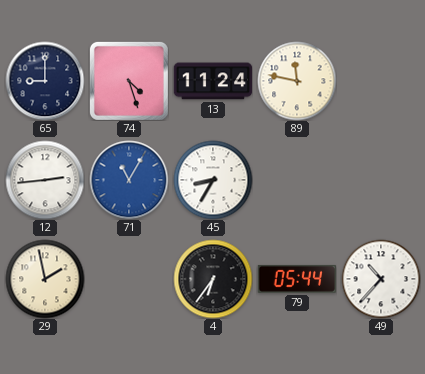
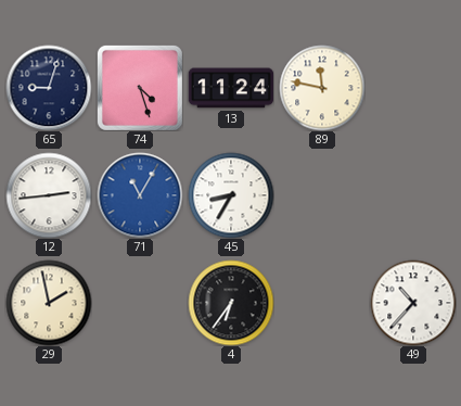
65: 9:00 -> 9:03
79: 05:44 -> none
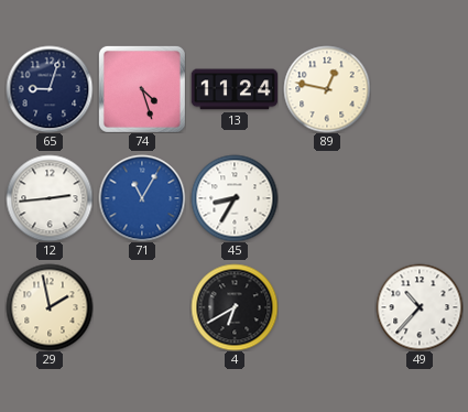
89: 11:47 -> 12:47
4: 6:36 -> 6:40
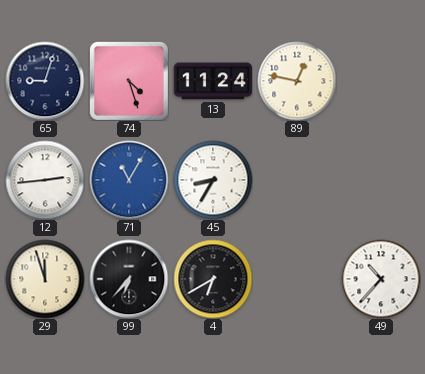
29: 1:58 -> 11:57
99: none -> 6:37
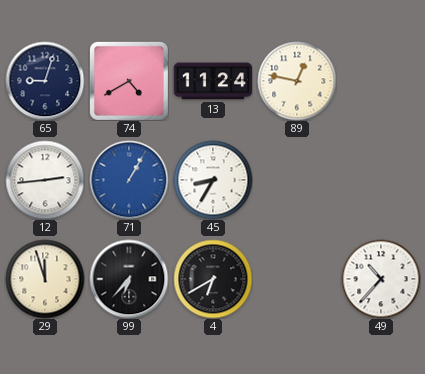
74: 4:27 -> 4:40
71: 11:05 -> 1:05
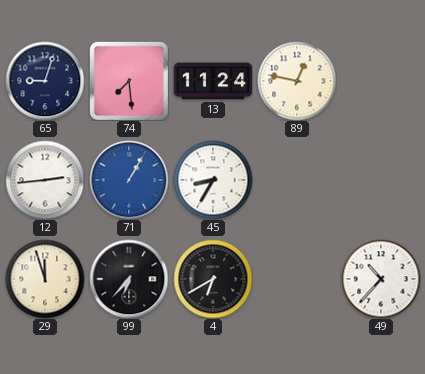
74: 4:40 -> 7:29
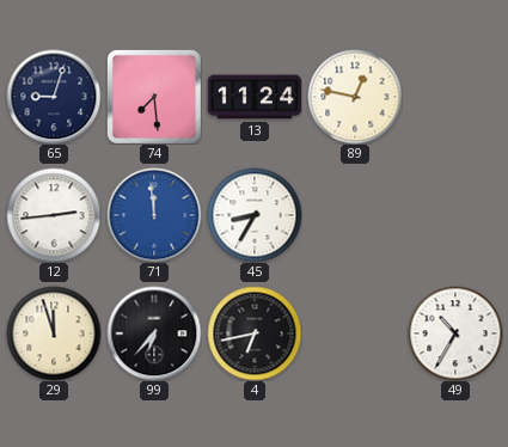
71: 1:05 -> 11:59
4: 6:40 -> 6:43
49: 10:37 -> 10:35
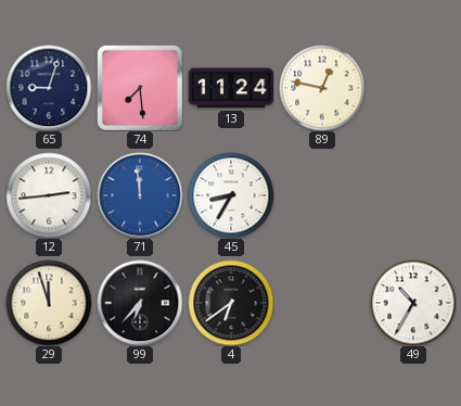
4: 6:43 -> 6:39
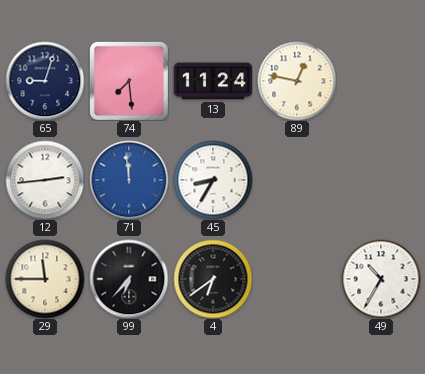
29: 11:57 -> 11:45
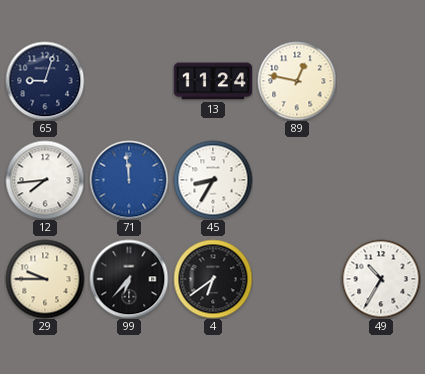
74: 7:29 -> none
12: 2:44 -> 7:44
29: 11:45 -> 9:45
